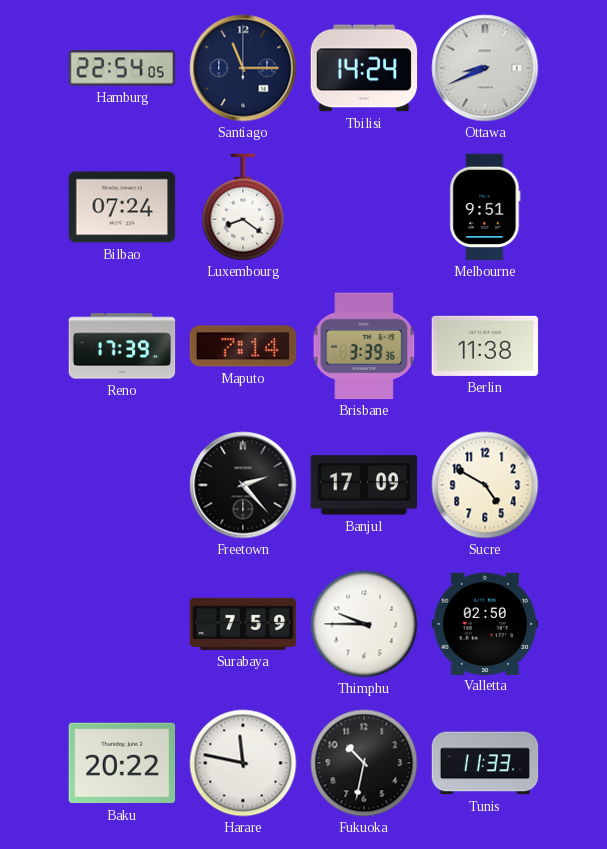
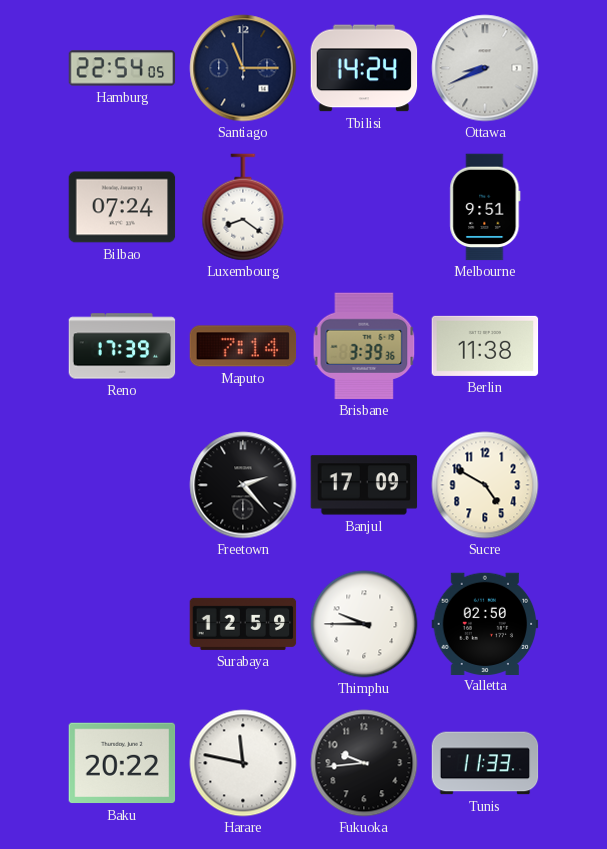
Surabaya: 7:59 -> 12:59
Fukuoka: 10:32 -> 9:44
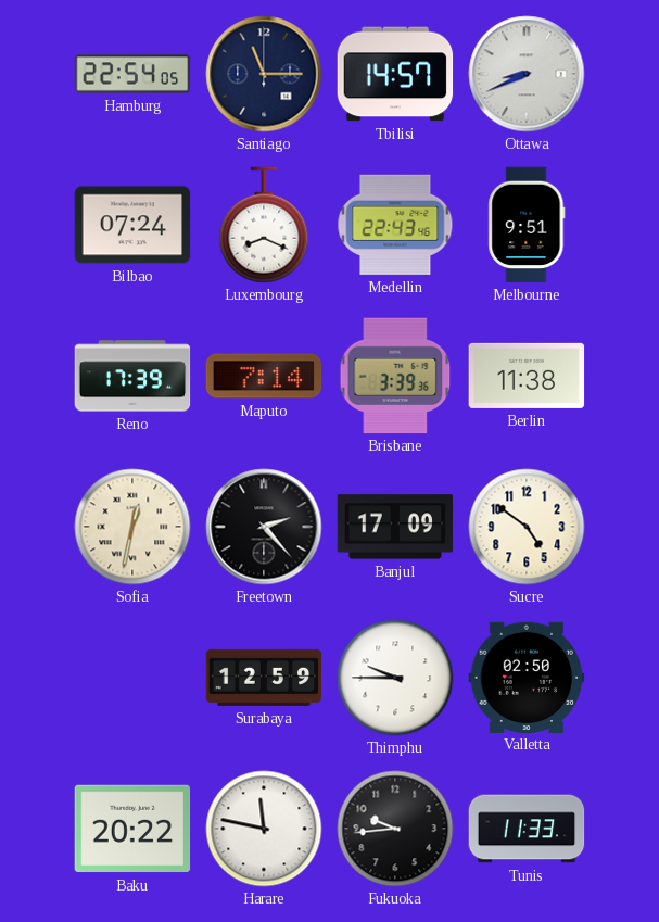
Tbilisi: 14:24 -> 14:57
Luxembourg: 8:21 -> 8:19
Medellin: none -> 22:43
Sofia: none -> 12:32
Sucre: 4:50 -> 4:51
